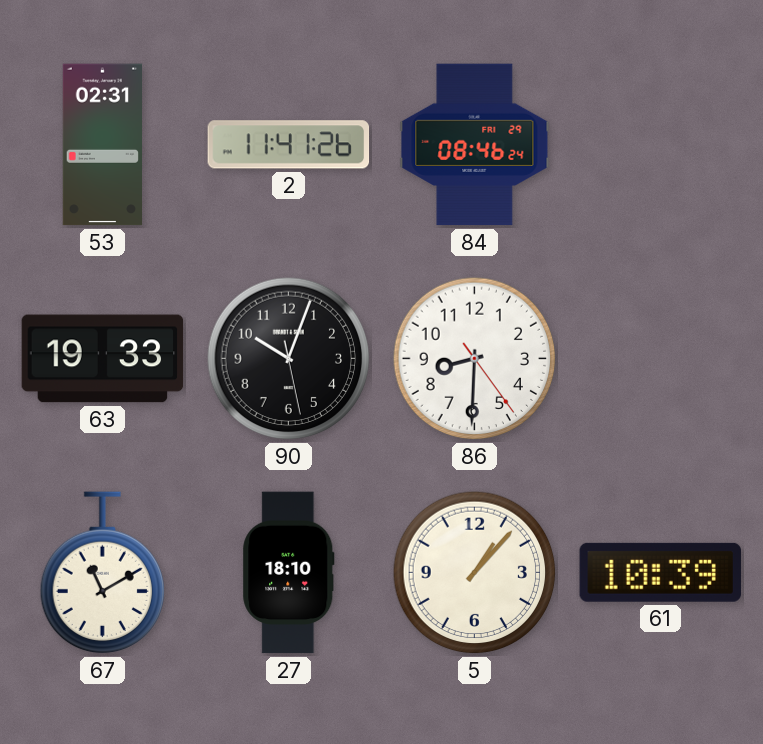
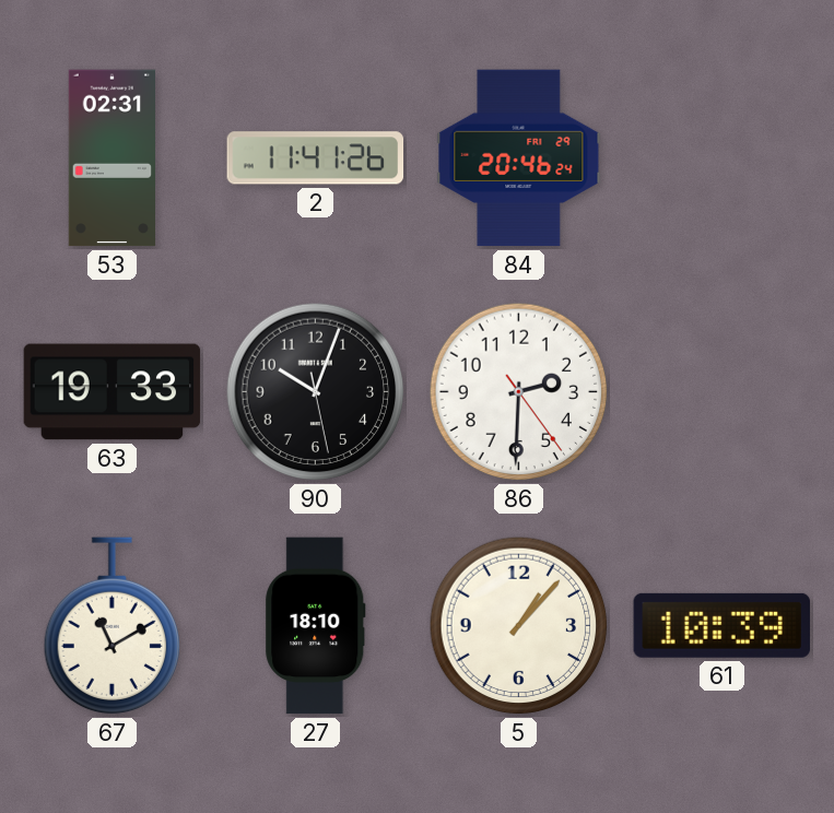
84: 08:46 -> 20:46
86: 8:30 -> 2:30
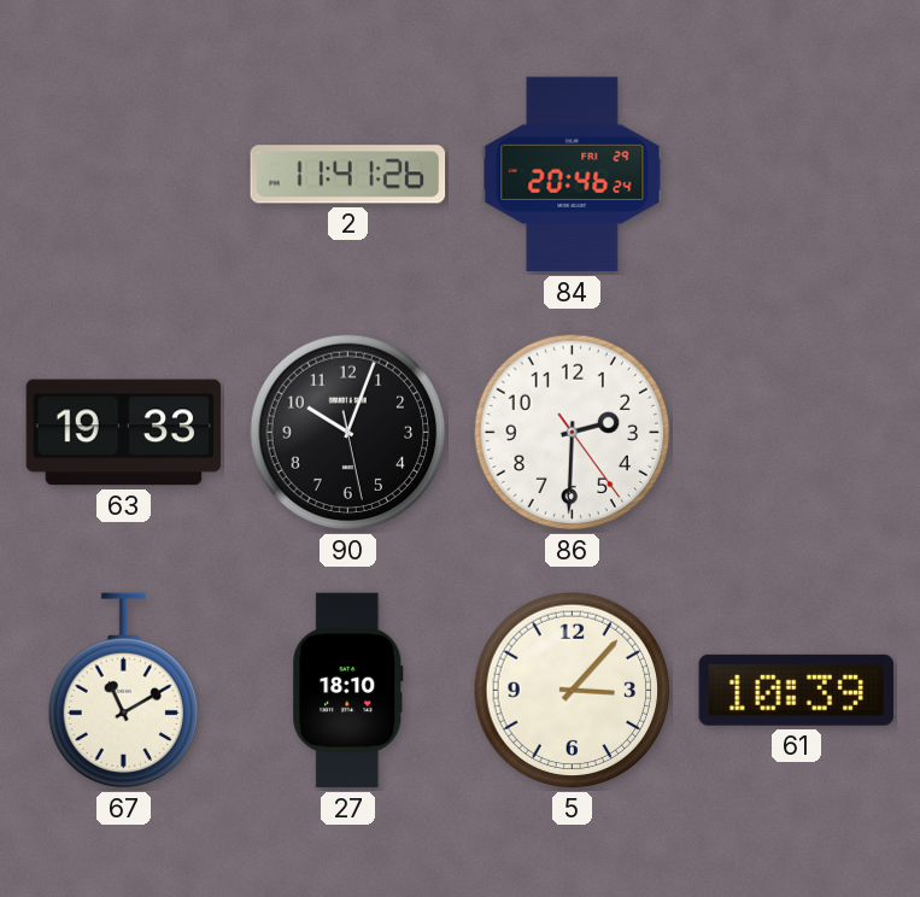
53: 02:31 -> none
5: 1:07 -> 3:07
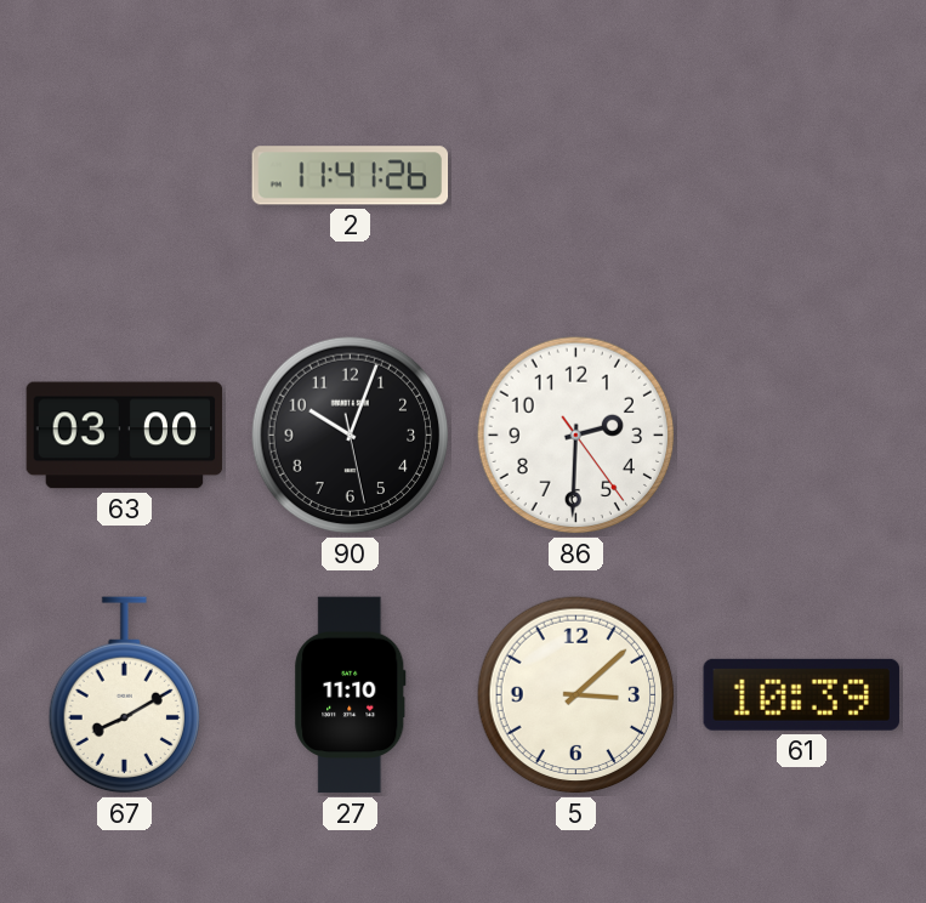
84: 20:46 -> none
63: 19:33 -> 03:00
67: 11:10 -> 8:10
27: 18:10 -> 11:10
5: 3:07 -> 3:08
